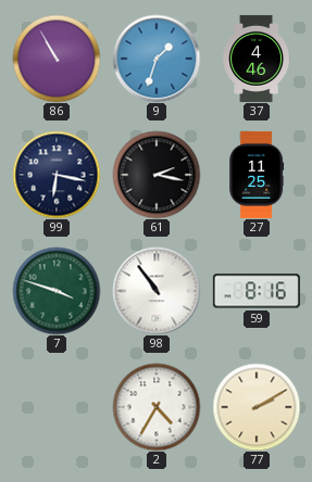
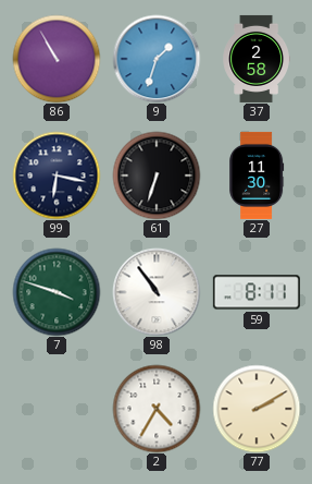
37: 4:46 -> 2:58
61: 2:17 -> 6:33
27: 11:25 -> 11:30
59: 8:16 -> 8:11
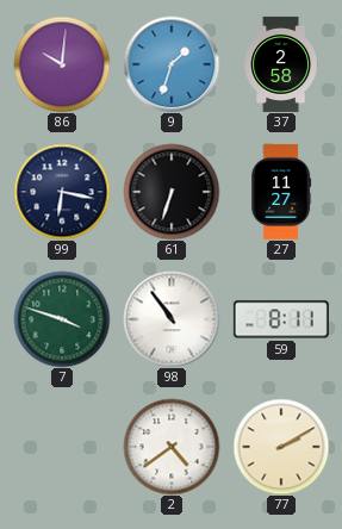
86: 10:55 -> 10:01
27: 11:30 -> 11:27
2: 4:35 -> 4:39
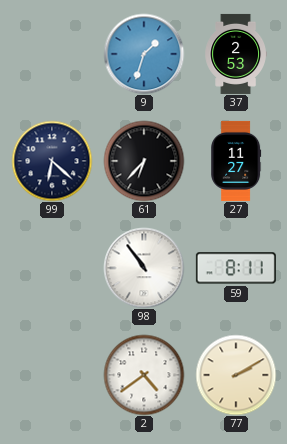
86: 10:01 -> none
37: 2:58 -> 2:53
99: 6:17 -> 6:22
61: 6:33 -> 6:37
7: 3:48 -> none
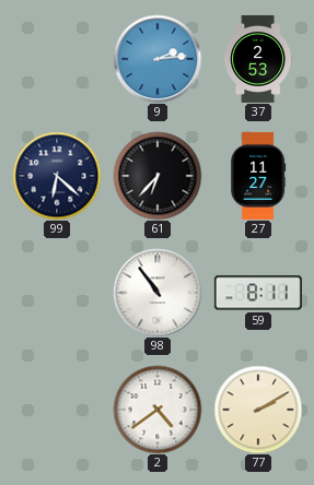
9: 1:33 -> 2:14
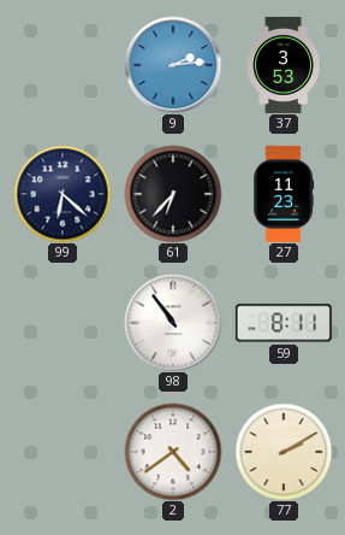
37: 2:53 -> 3:53
27: 11:27 -> 11:23
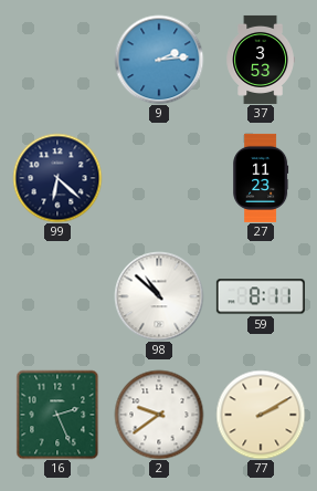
61: 6:37 -> none
98: 10:54 -> 10:52
16: none -> 2:26
2: 4:39 -> 9:39
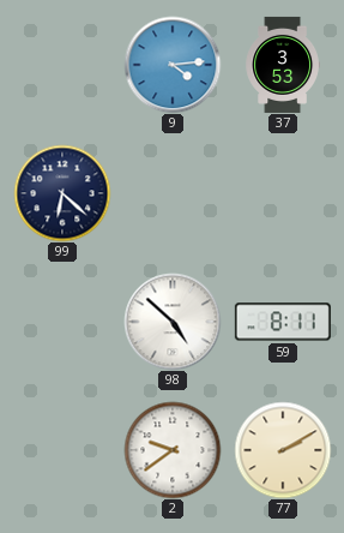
9: 2:14 -> 4:14
27: 11:23 -> none
98: 10:52 -> 4:52
16: 2:26 -> none
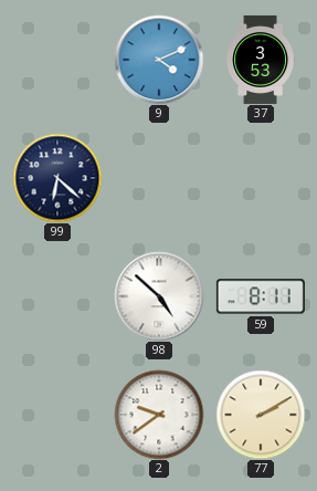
9: 4:14 -> 4:11
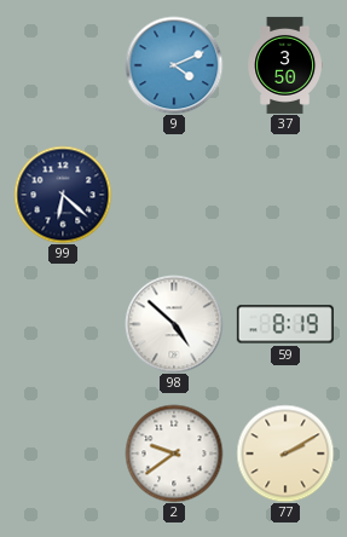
37: 3:53 -> 3:50
59: 8:11 -> 8:19
